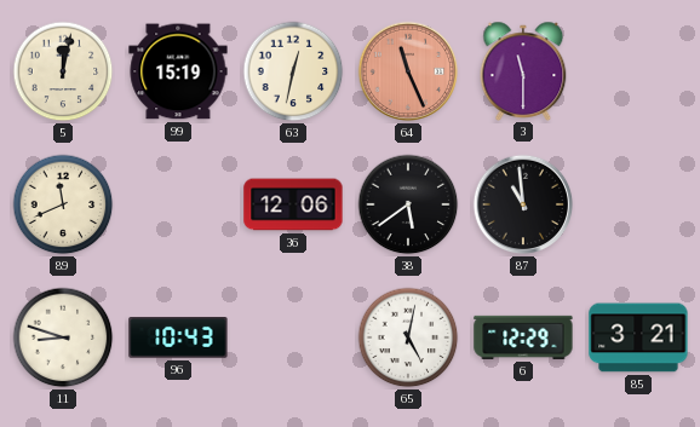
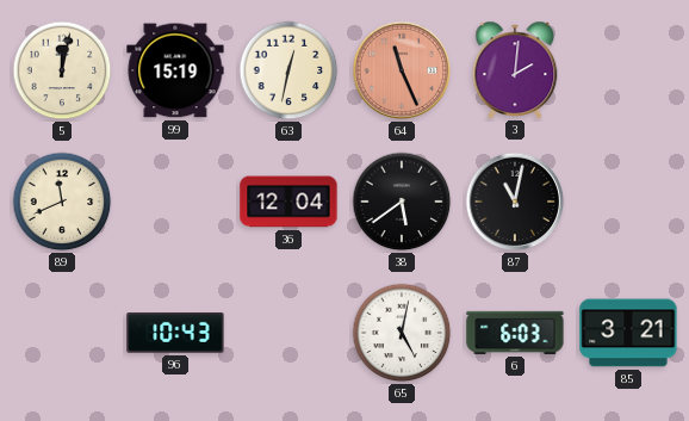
3: 11:30 -> 2:01
36: 12:06 -> 12:04
87: 10:59 -> 11:02
11: 8:48 -> none
6: 12:29 -> 6:03
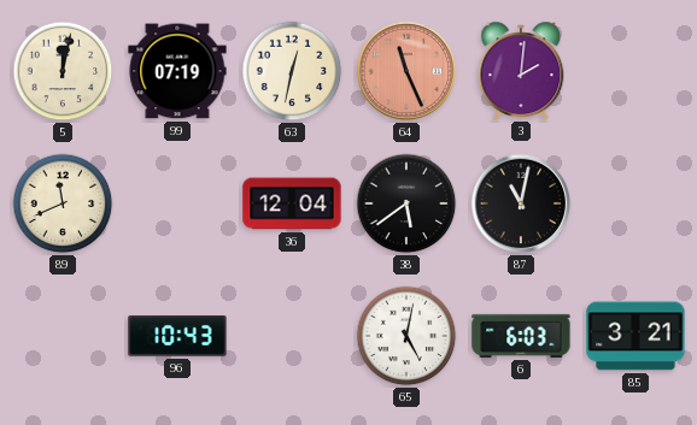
99: 15:19 -> 07:19
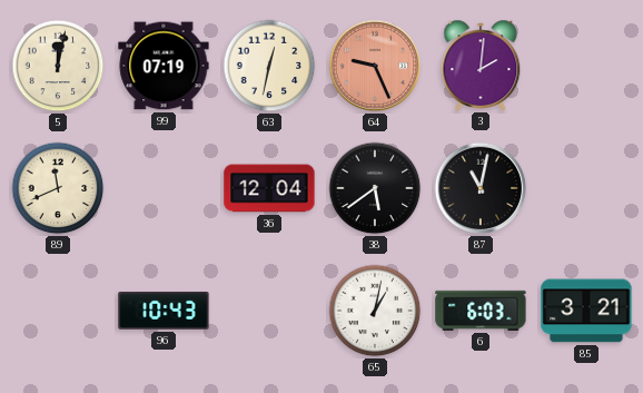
64: 11:26 -> 9:26
65: 5:02 -> 1:02
